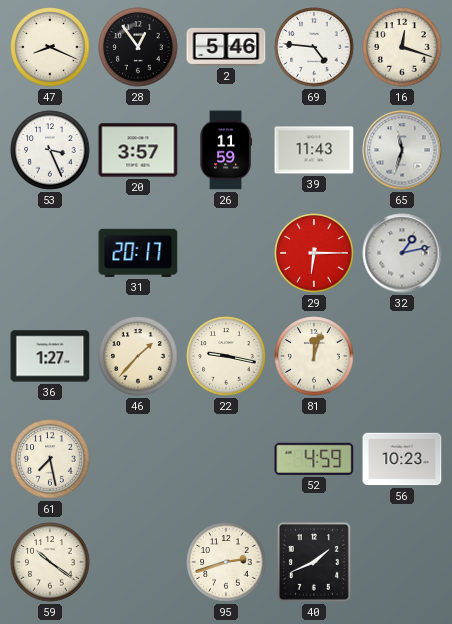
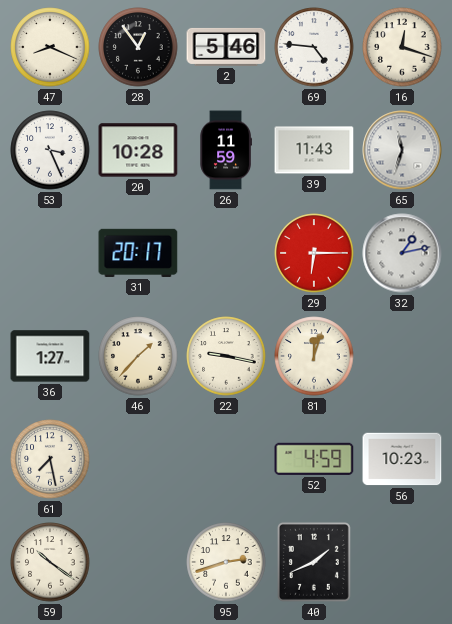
20: 3:57 -> 10:28
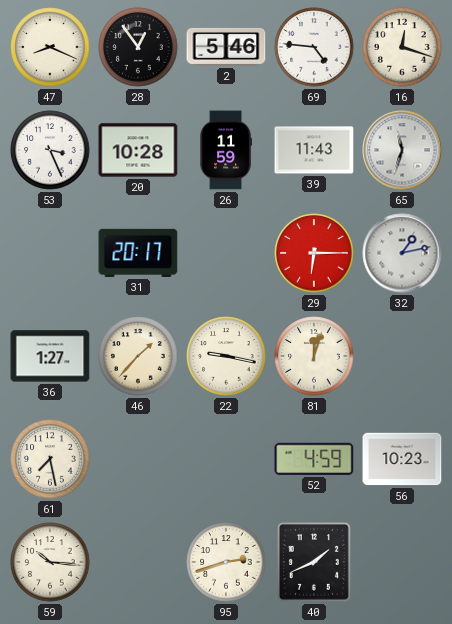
59: 10:21 -> 10:16
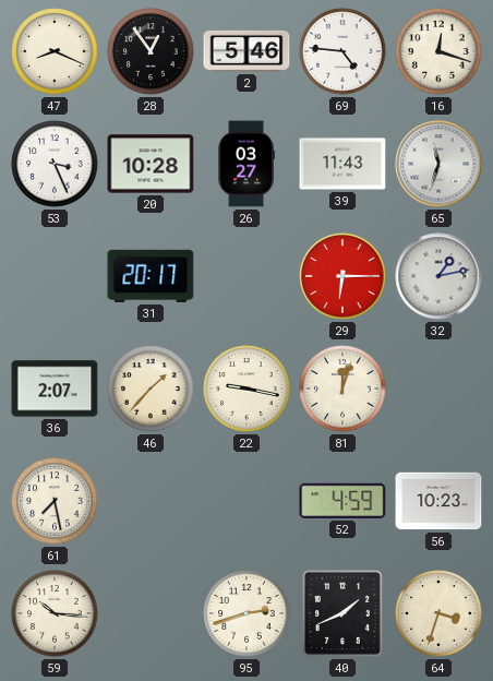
26: 11:59 -> 03:27
36: 1:27 -> 2:07
64: none -> 3:33
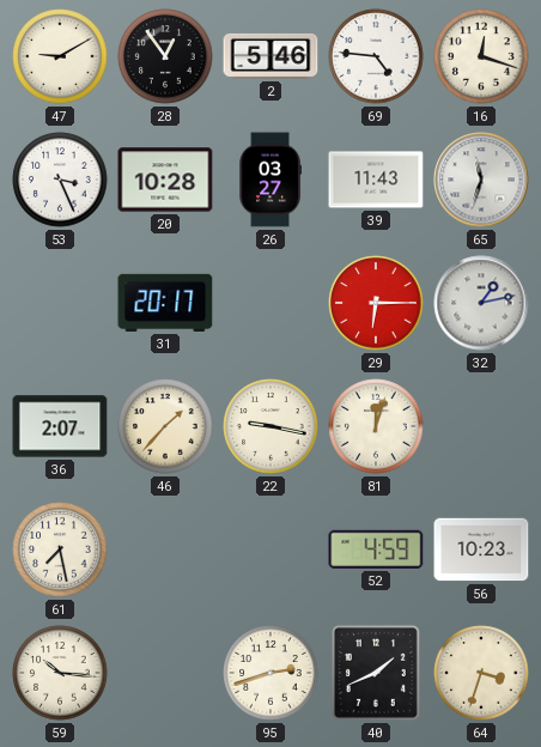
47: 8:19 -> 9:10
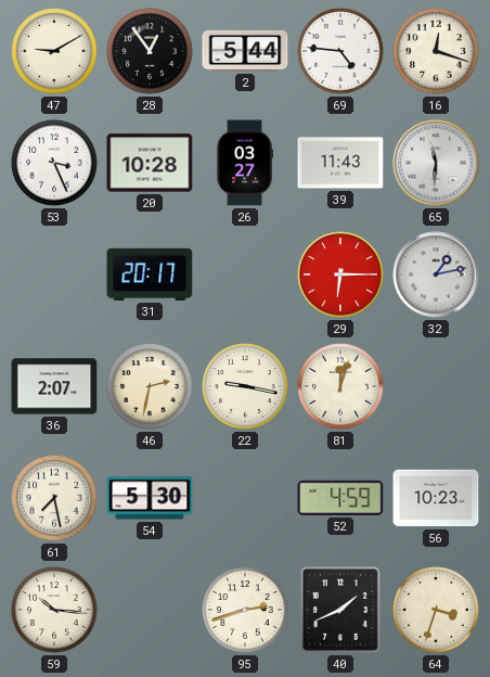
2: 5:46 -> 5:44
65: 11:33 -> 11:31
46: 1:37 -> 2:32
54: none -> 5:30
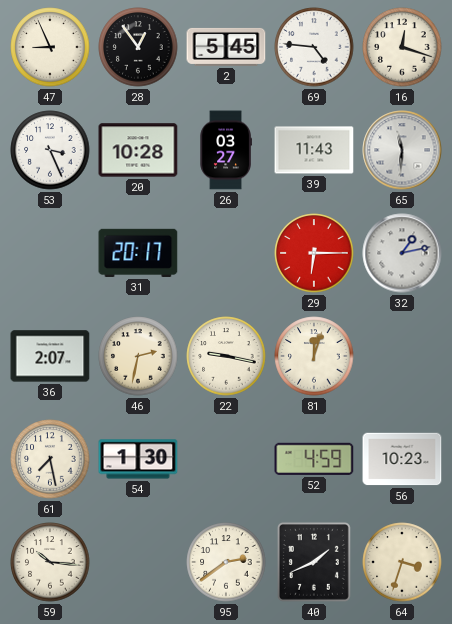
47: 9:10 -> 8:56
2: 5:44 -> 5:45
54: 5:30 -> 1:30
95: 2:42 -> 2:39
